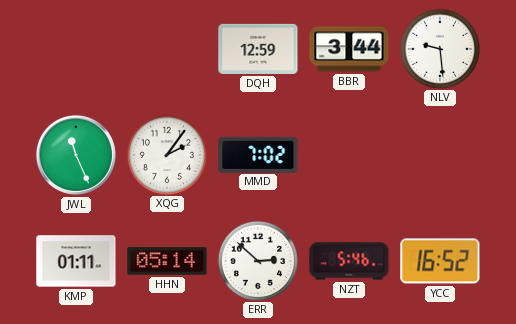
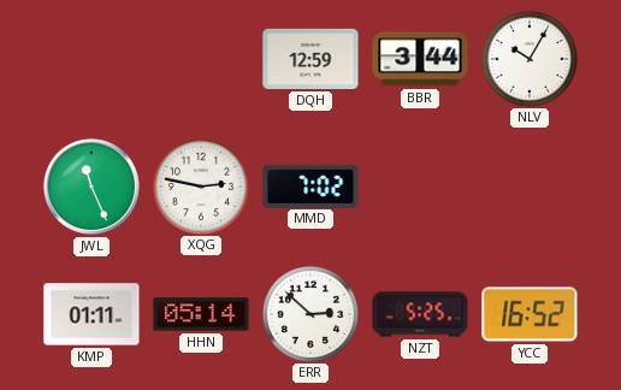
NLV: 9:29 -> 10:05
XQG: 2:06 -> 2:47
NZT: 5:46 -> 5:25
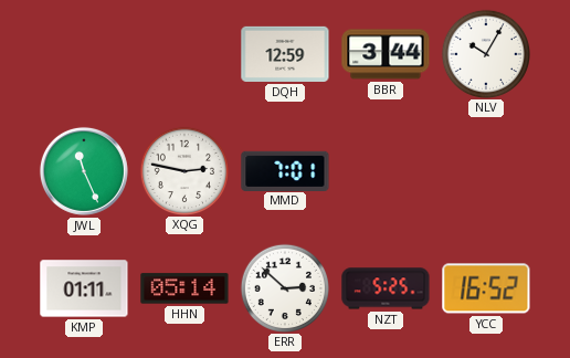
MMD: 7:02 -> 7:01
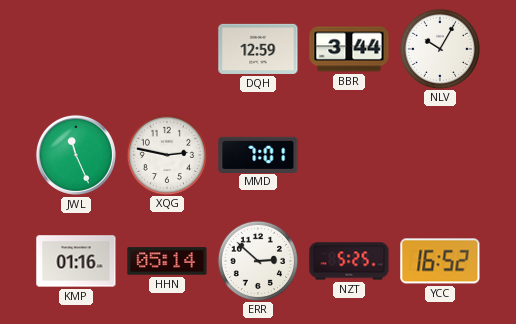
KMP: 01:11 -> 01:16
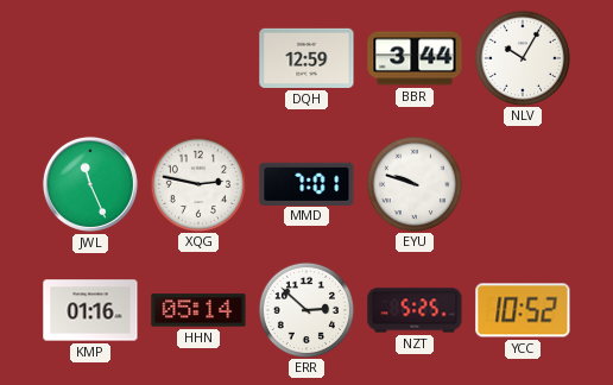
EYU: none -> 9:48
YCC: 16:52 -> 10:52
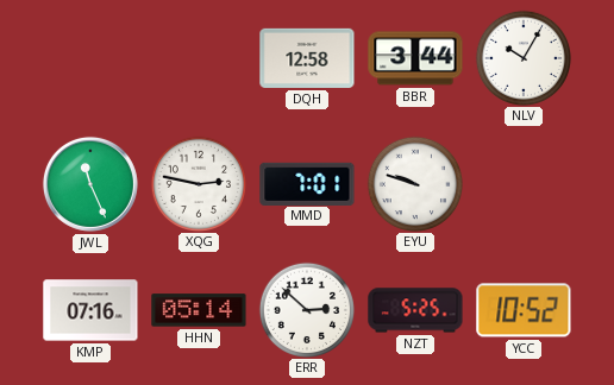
DQH: 12:59 -> 12:58
KMP: 01:16 -> 07:16
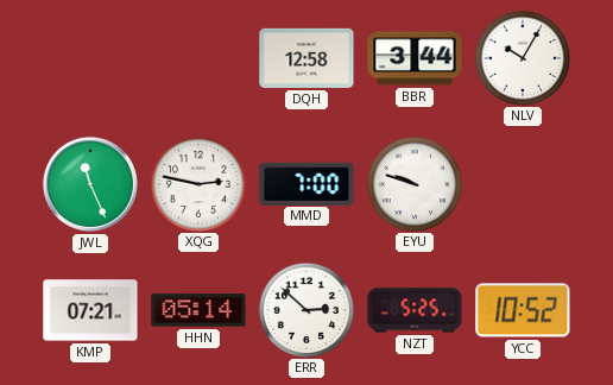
MMD: 7:01 -> 7:00
KMP: 07:16 -> 07:21
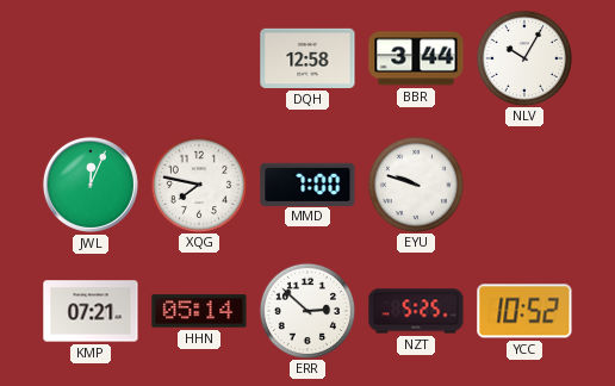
JWL: 11:26 -> 12:04
XQG: 2:47 -> 7:47
